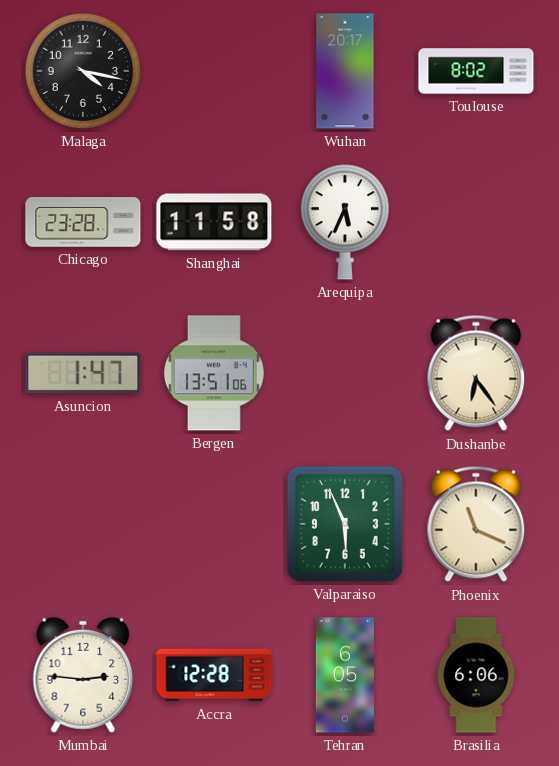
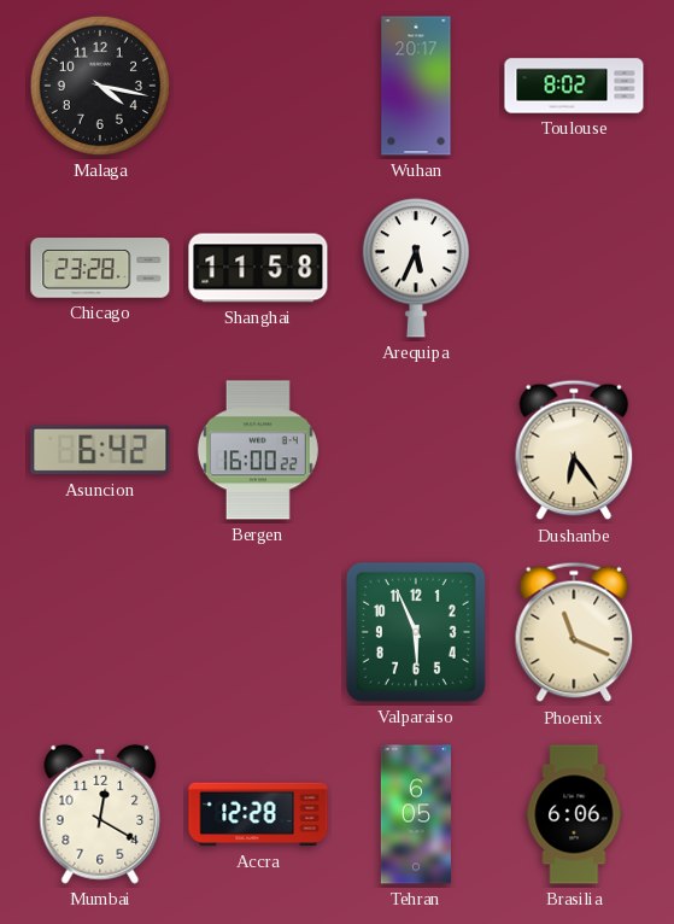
Asuncion: 1:47 -> 6:42
Bergen: 13:51 -> 16:00
Mumbai: 2:46 -> 12:20
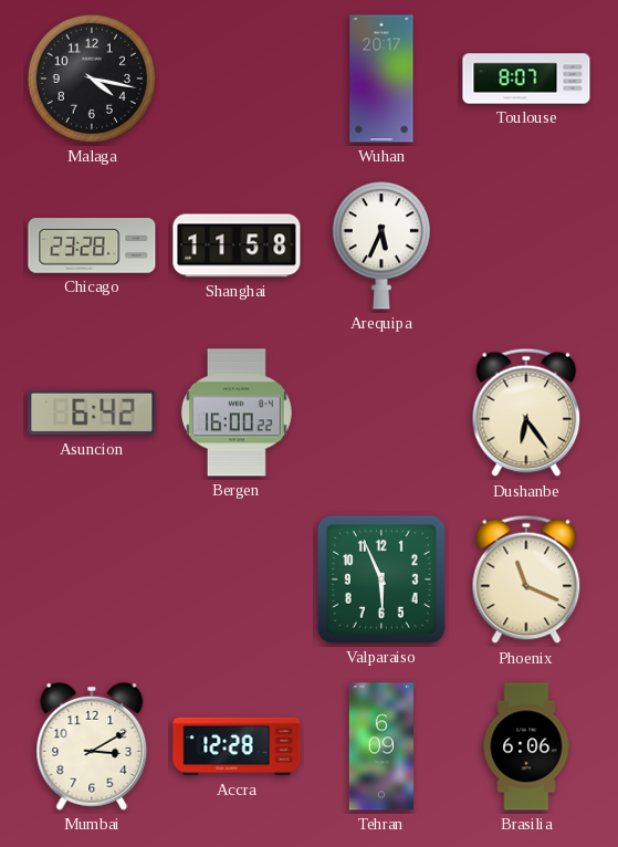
Toulouse: 8:02 -> 8:07
Mumbai: 12:20 -> 3:10
Tehran: 6:05 -> 6:09
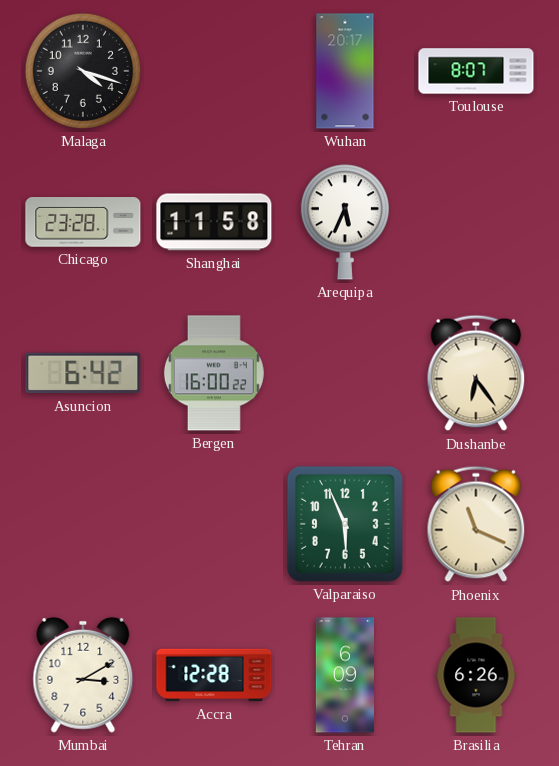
Malaga: 4:17 -> 4:18
Brasilia: 6:06 -> 6:26
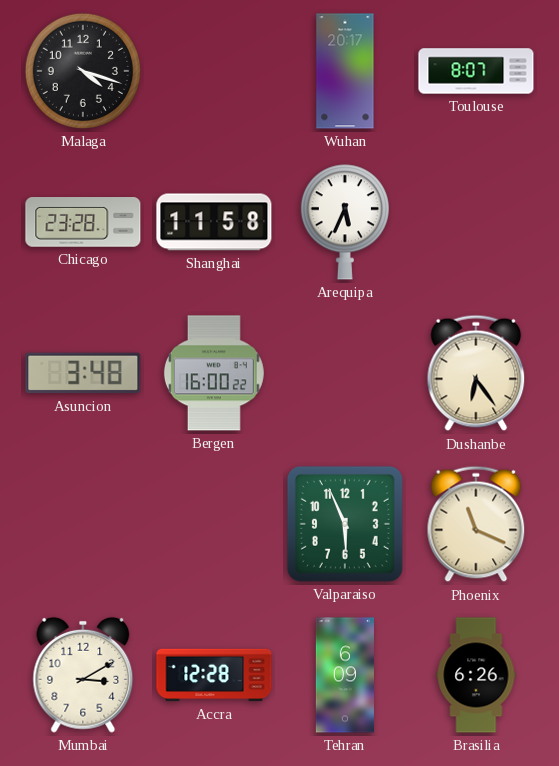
Asuncion: 6:42 -> 3:48
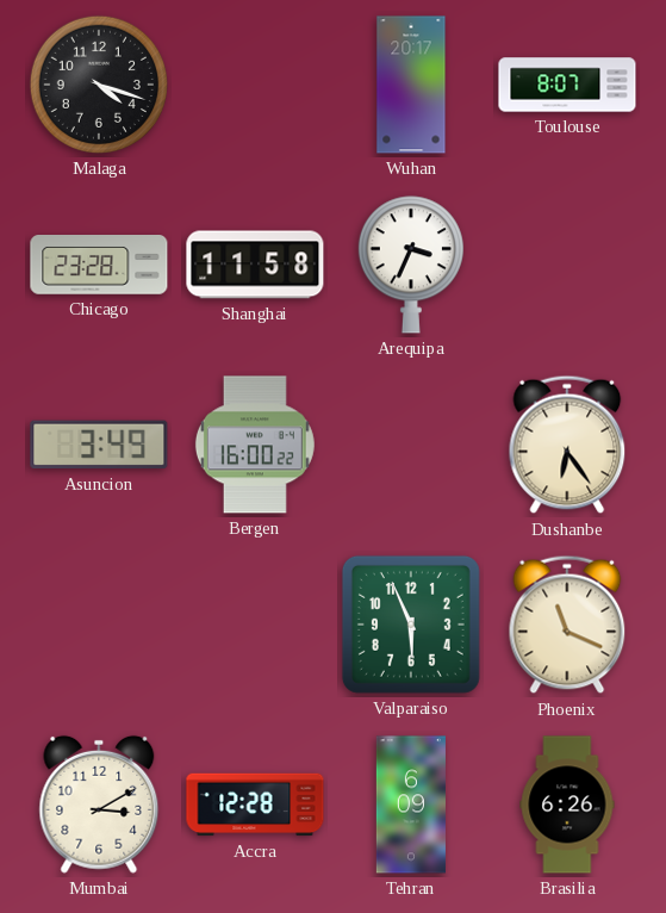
Arequipa: 5:34 -> 3:34
Asuncion: 3:48 -> 3:49
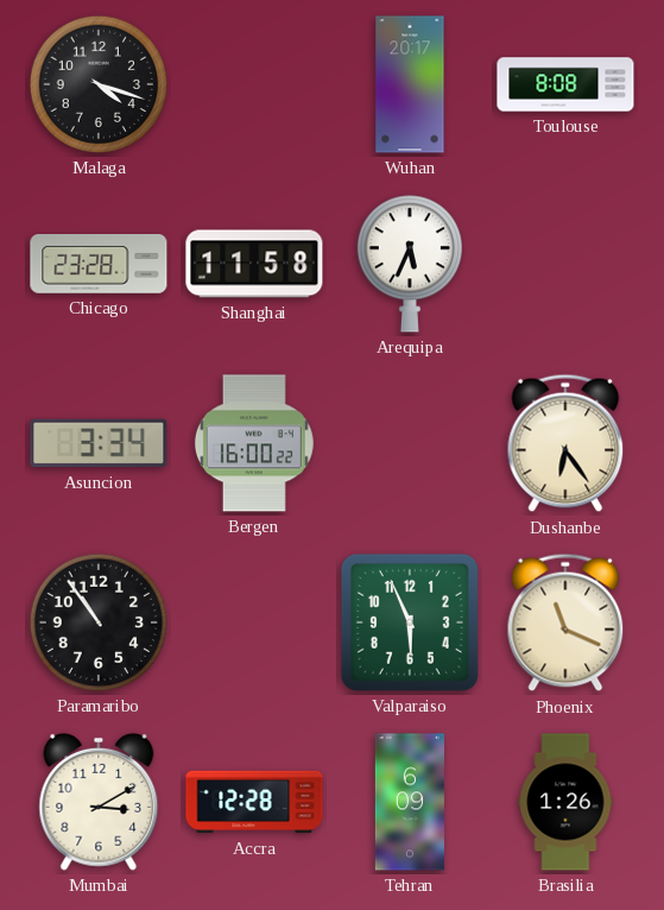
Toulouse: 8:07 -> 8:08
Arequipa: 3:34 -> 5:34
Asuncion: 3:49 -> 3:34
Paramaribo: none -> 10:54
Brasilia: 6:26 -> 1:26
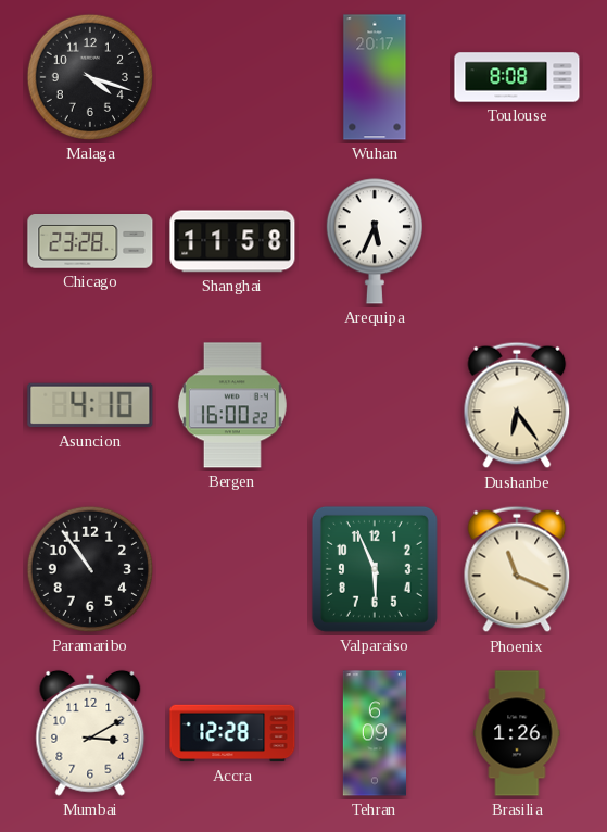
Asuncion: 3:34 -> 4:10
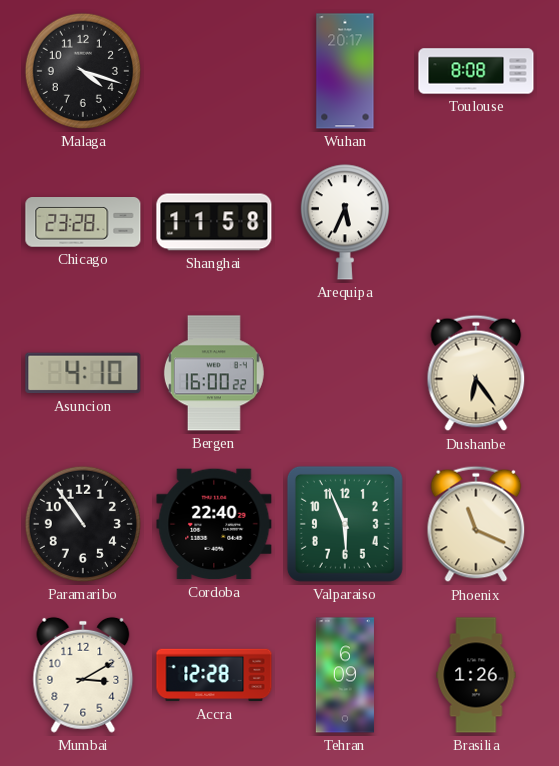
Cordoba: none -> 22:40
